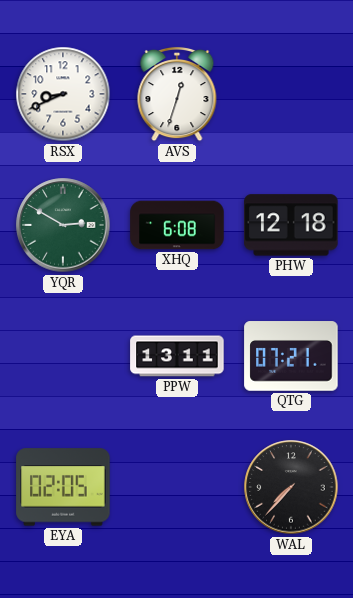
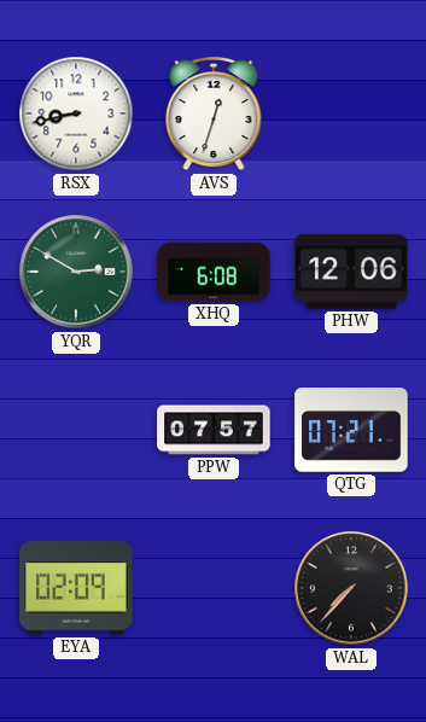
RSX: 8:41 -> 8:43
PHW: 12:18 -> 12:06
PPW: 13:11 -> 07:57
EYA: 02:05 -> 02:09
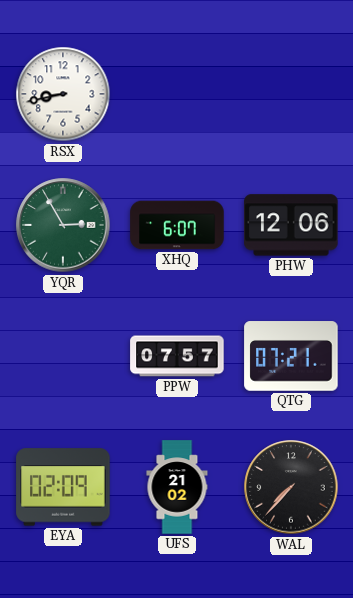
AVS: 12:33 -> none
YQR: 2:50 -> 2:55
XHQ: 6:08 -> 6:07
UFS: none -> 21:02
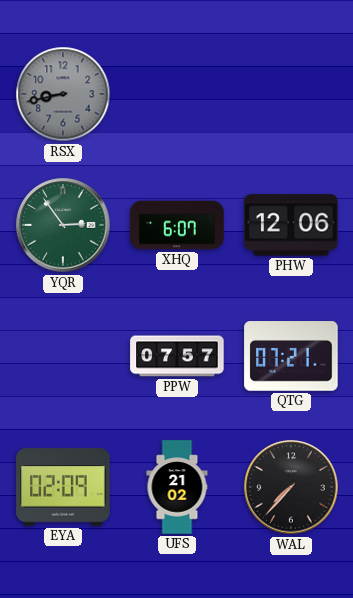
RSX dial: white -> grey
YQR: 2:55 -> 2:54
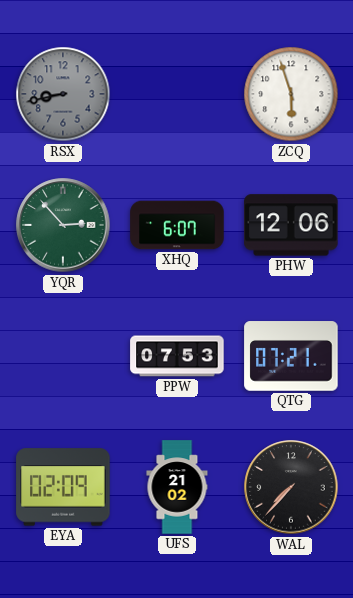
ZCQ: none -> 5:57
YQR: 2:54 -> 2:53
PPW: 07:57 -> 07:53
